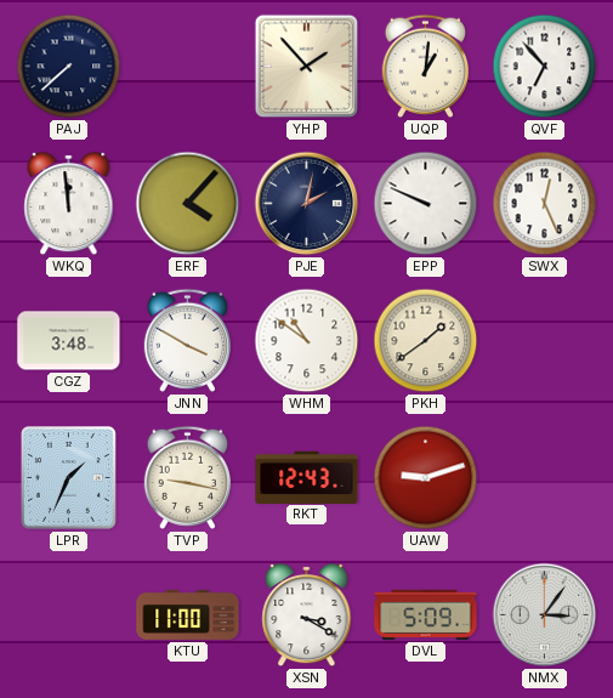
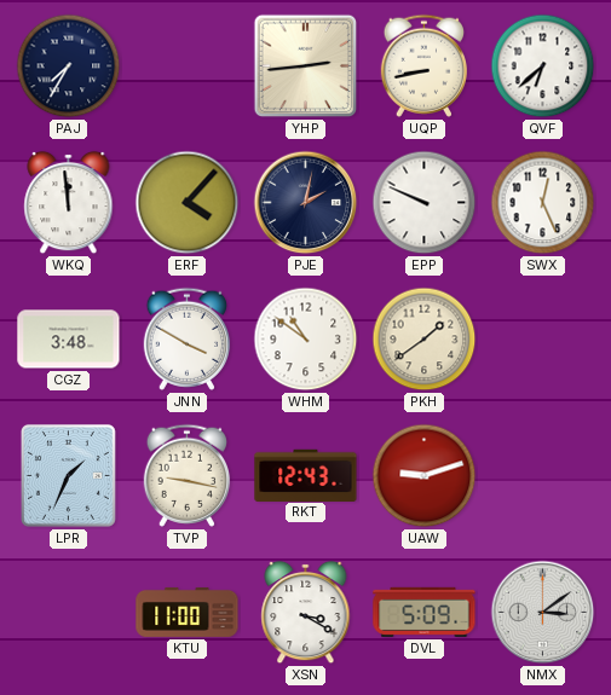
PAJ: 7:38 -> 7:35
YHP: 1:53 -> 2:44
UQP: 1:01 -> 8:43
QVF: 6:53 -> 6:38
NMX: 3:06 -> 3:09
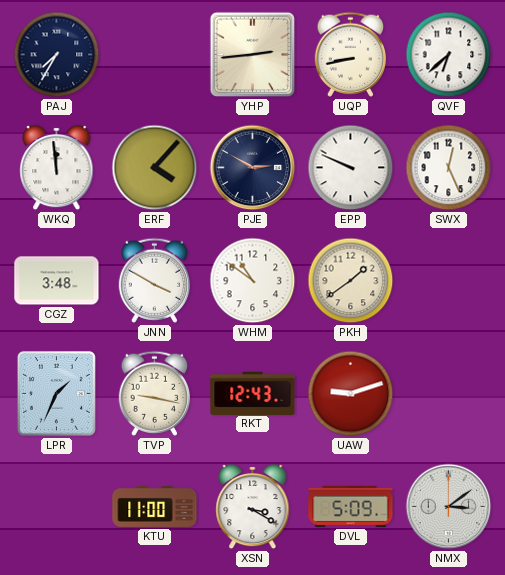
PJE: 2:02 -> 2:50
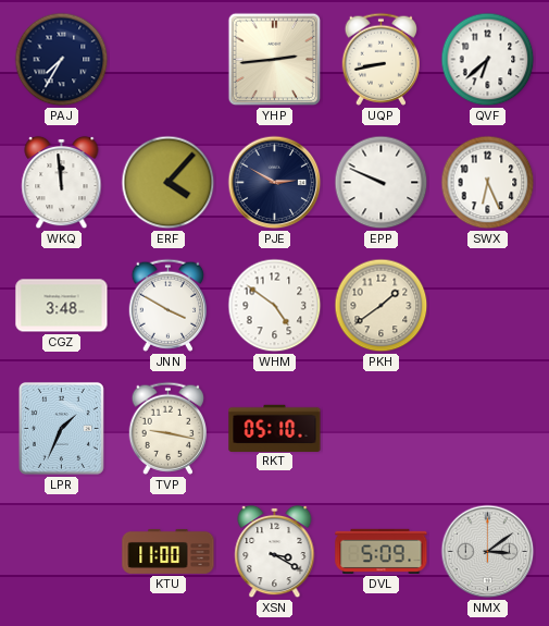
SWX: 12:26 -> 6:26
WHM: 10:51 -> 4:51
RKT: 12:43 -> 05:10
UAW: 9:12 -> none
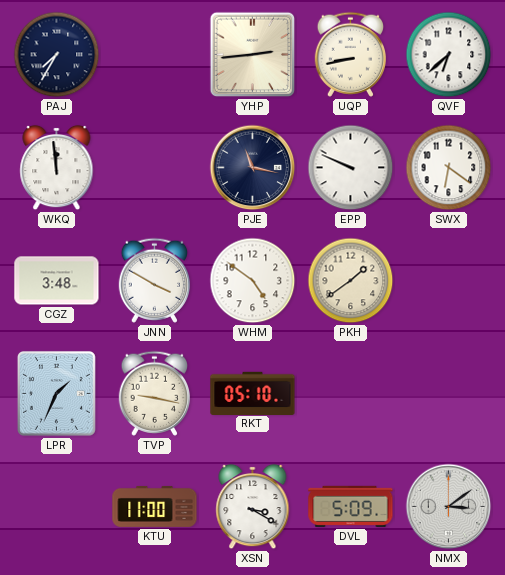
ERF: 4:07 -> none
PJE: 2:50 -> 11:17
SWX: 6:26 -> 6:21
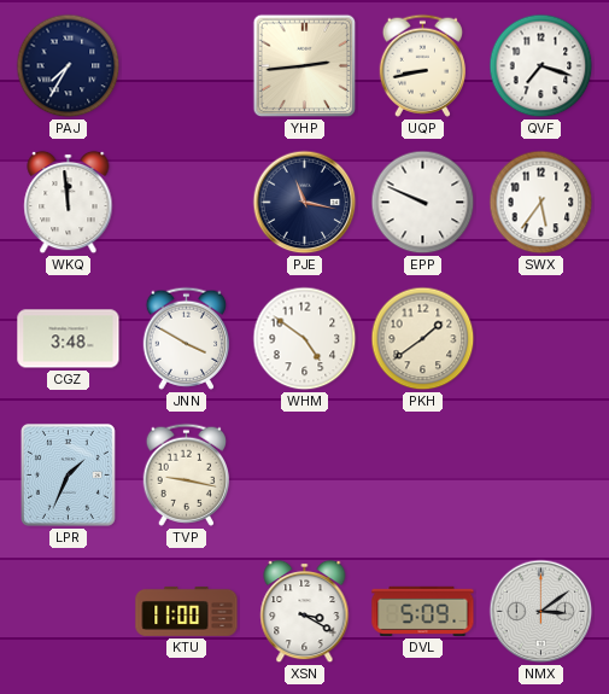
QVF: 6:38 -> 7:18
SWX: 6:21 -> 5:36
RKT: 05:10 -> none
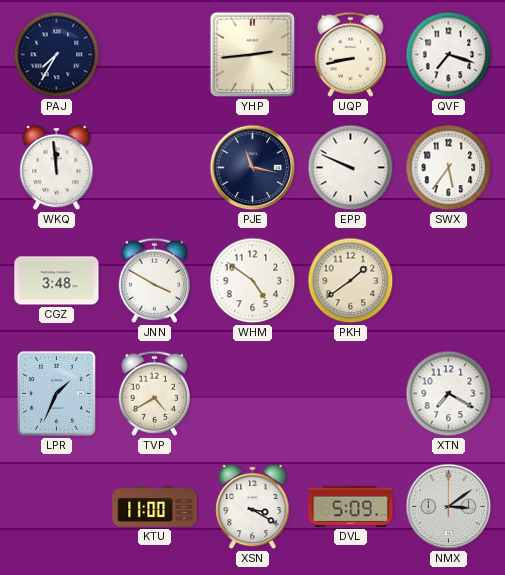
TVP: 9:17 -> 4:40
XTN: none -> 7:20
